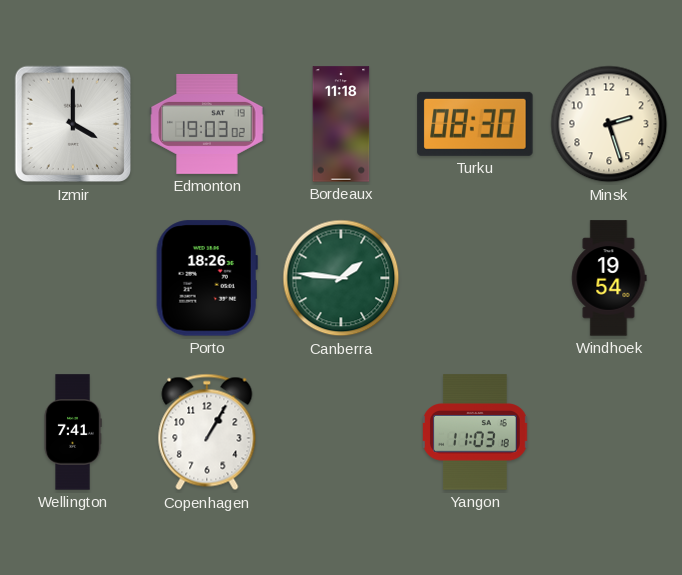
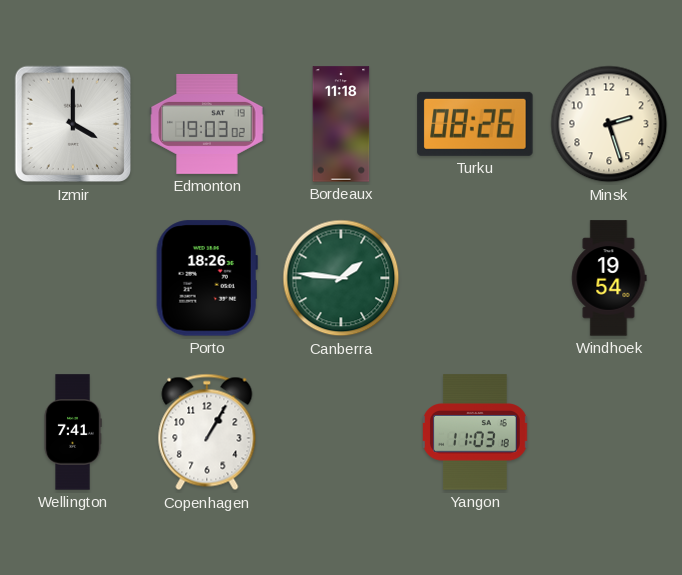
Turku: 08:30 -> 08:26
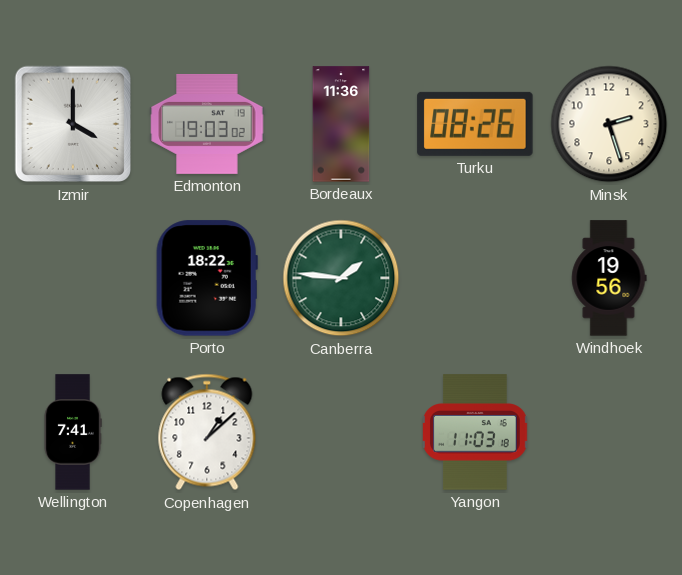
Bordeaux: 11:18 -> 11:36
Porto: 18:26 -> 18:22
Windhoek: 19:54 -> 19:56
Copenhagen: 1:05 -> 1:08
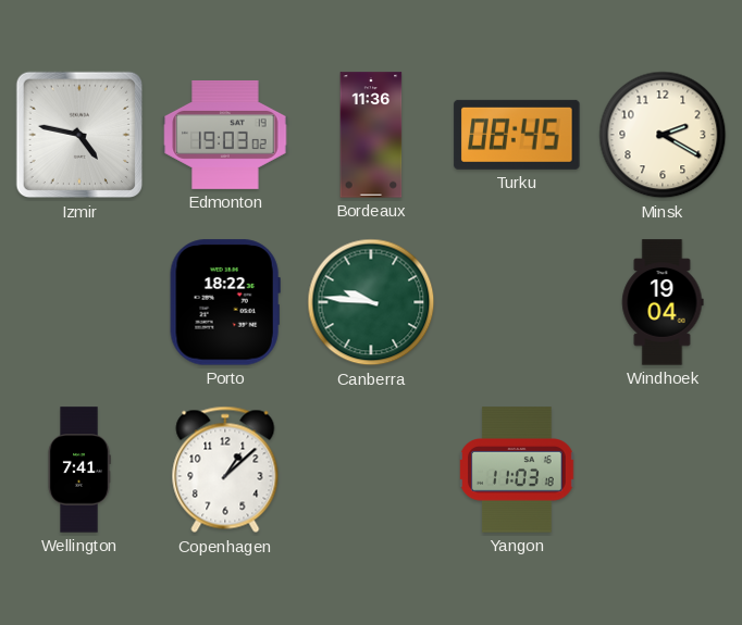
Izmir: 4:00 -> 4:47
Turku: 08:26 -> 08:45
Minsk: 2:27 -> 2:20
Canberra: 1:46 -> 9:46
Windhoek: 19:56 -> 19:04
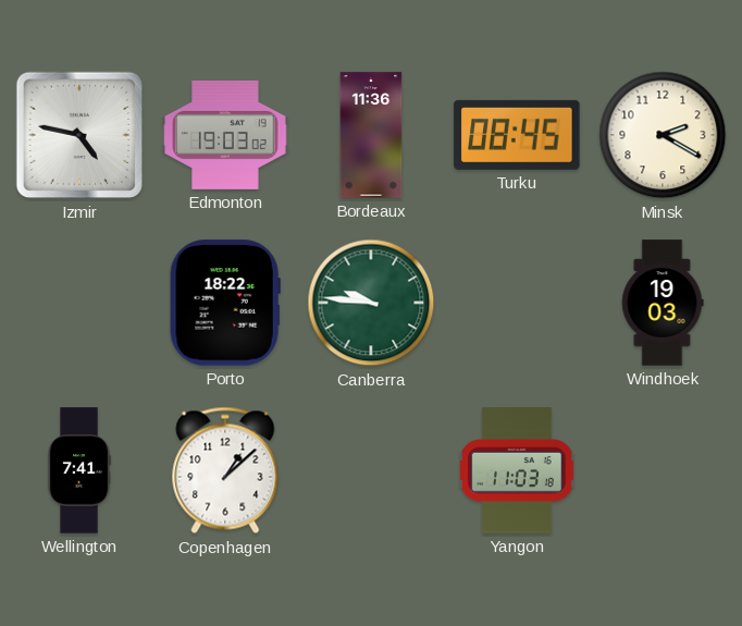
Windhoek: 19:04 -> 19:03
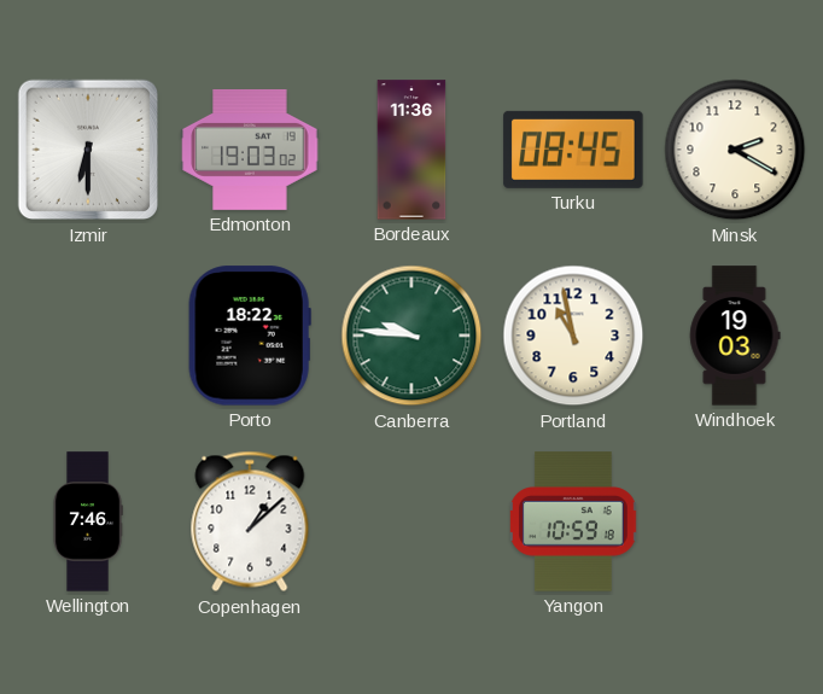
Izmir: 4:47 -> 6:30
Portland: none -> 10:58
Wellington: 7:41 -> 7:46
Yangon: 11:03 -> 10:59
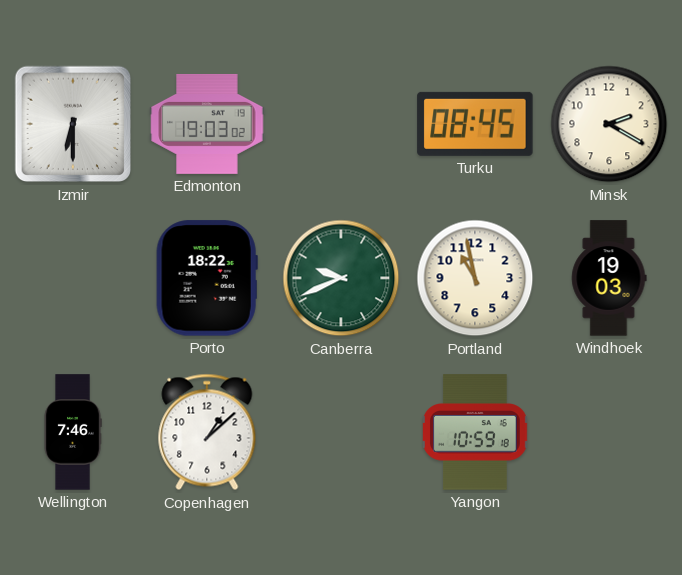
Bordeaux: 11:36 -> none
Canberra: 9:46 -> 9:41
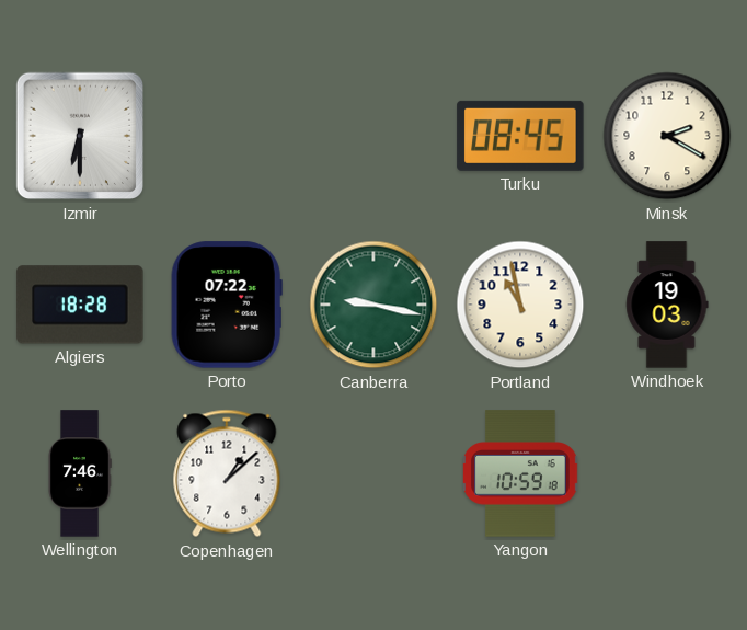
Edmonton: 19:03 -> none
Algiers: none -> 18:28
Porto: 18:22 -> 07:22
Canberra: 9:41 -> 9:17
